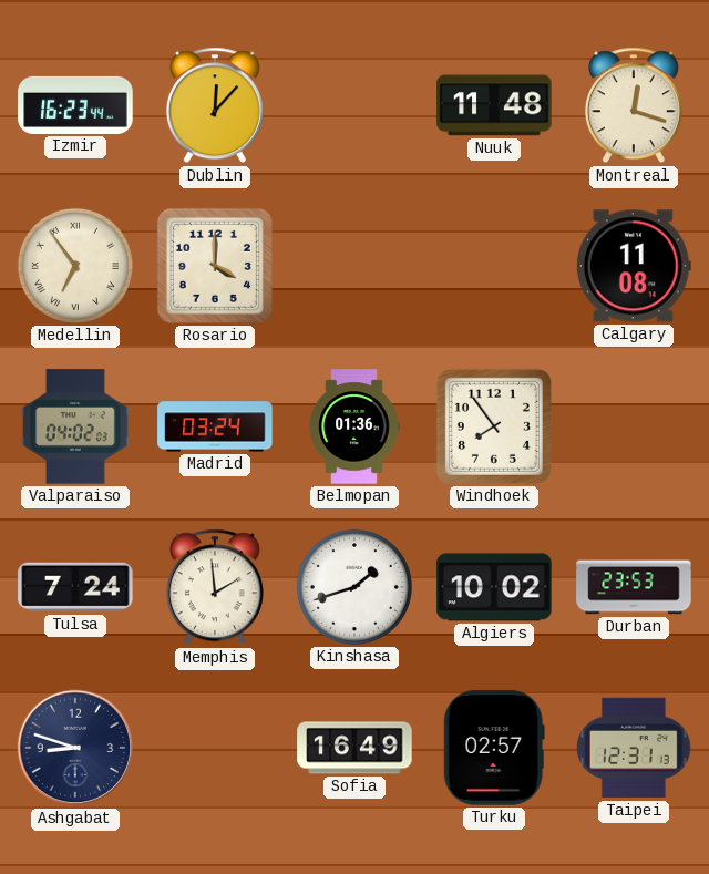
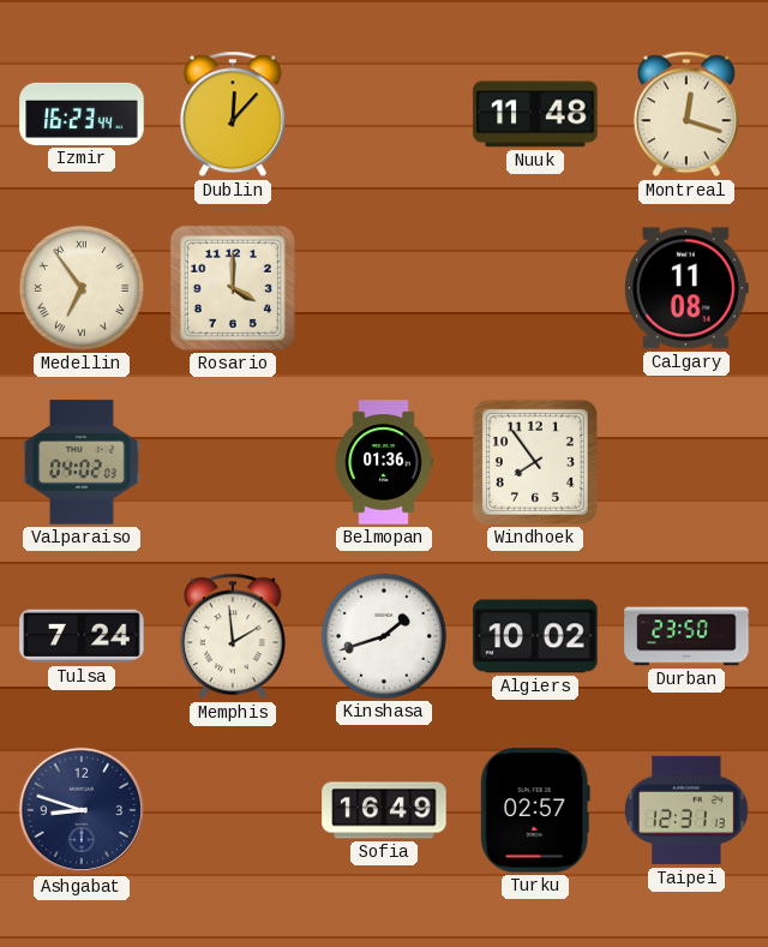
Madrid: 03:24 -> none
Durban: 23:53 -> 23:50
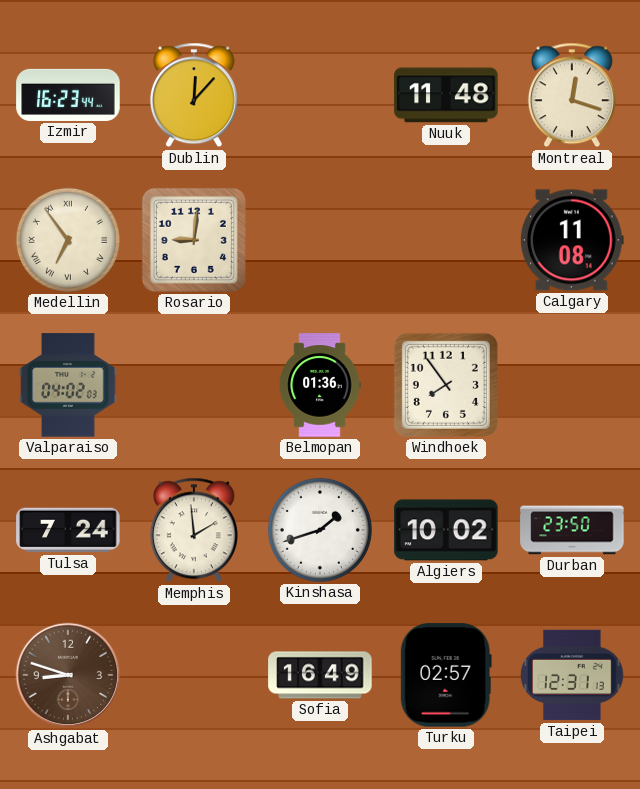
Rosario: 4:00 -> 9:01
Ashgabat dial: navy -> brown
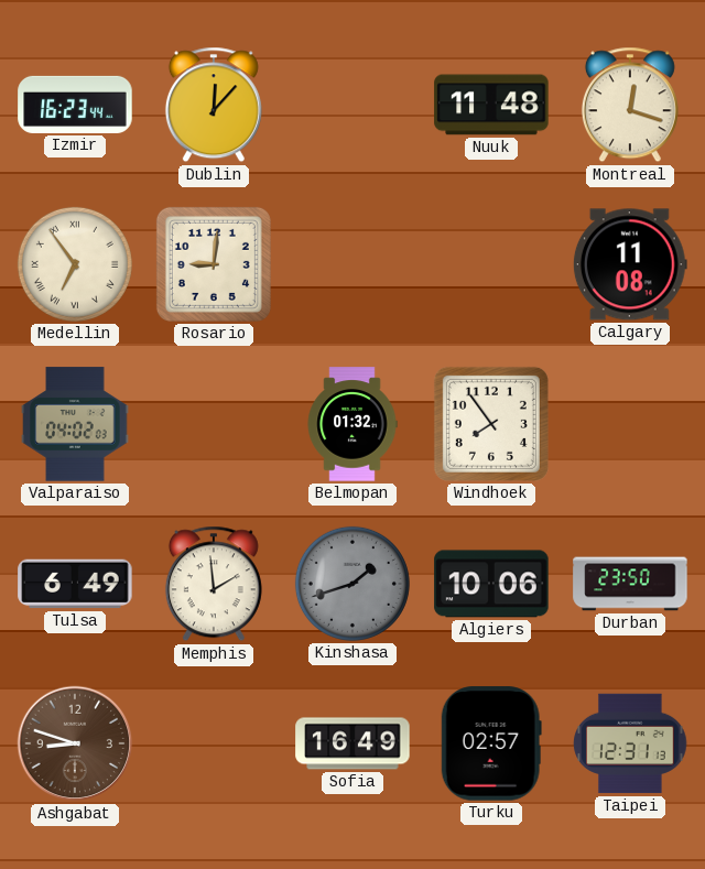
Belmopan: 01:36 -> 01:32
Tulsa: 7:24 -> 6:49
Kinshasa dial: white -> grey
Algiers: 10:02 -> 10:06
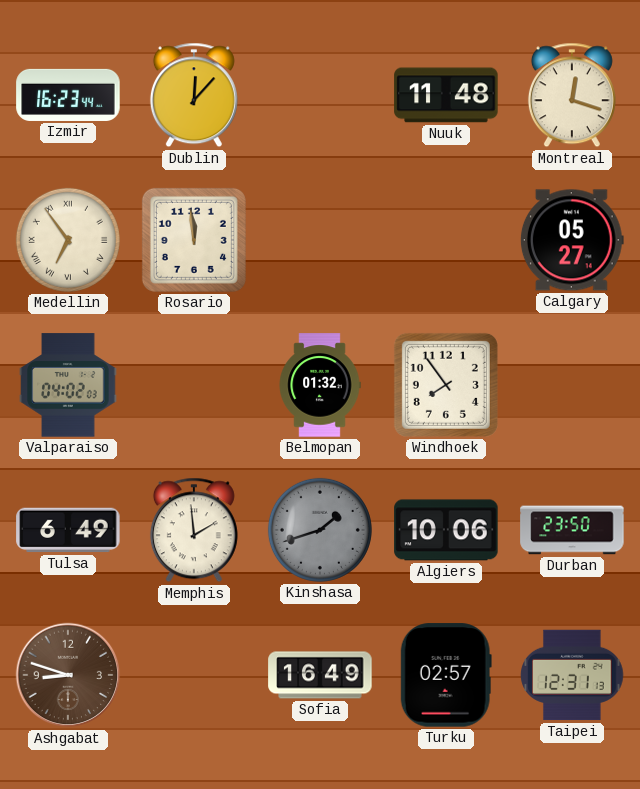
Rosario: 9:01 -> 11:59
Calgary: 11:08 -> 05:27
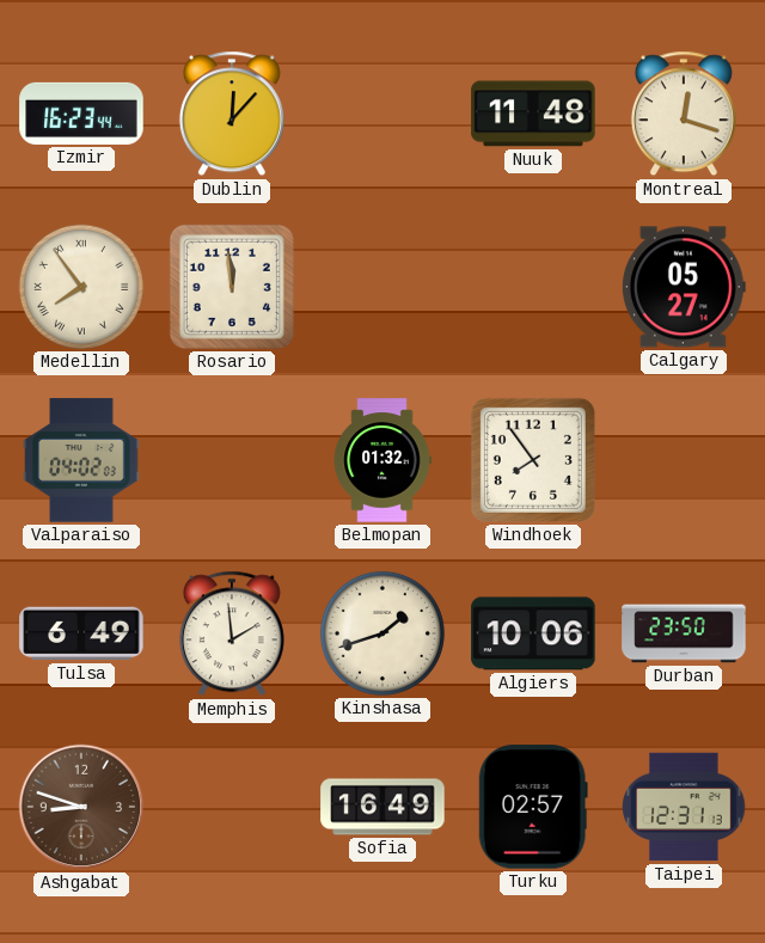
Medellin: 6:54 -> 7:54
Kinshasa dial: grey -> cream
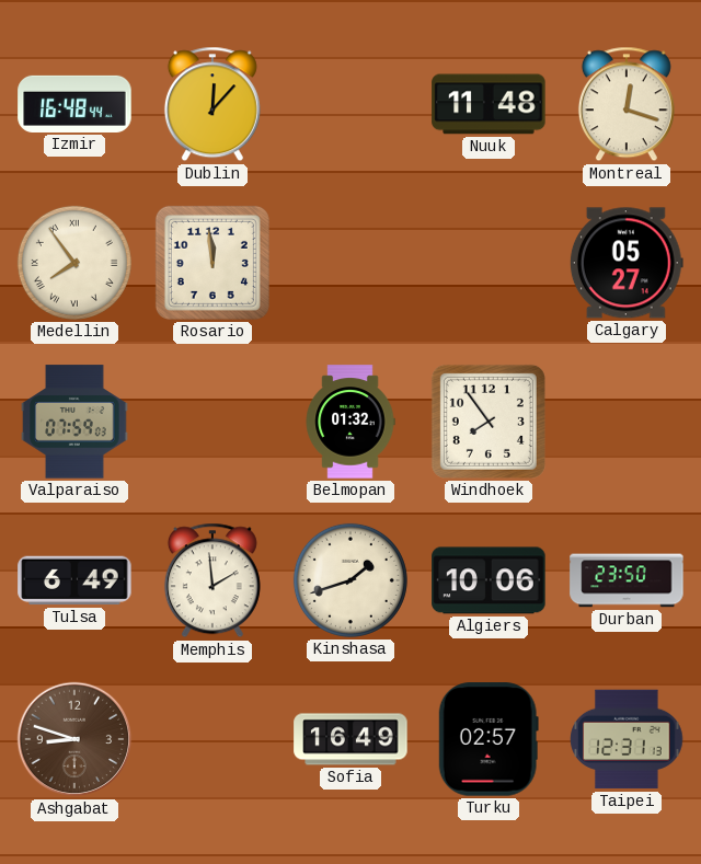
Izmir: 16:23 -> 16:48
Valparaiso: 04:02 -> 07:59
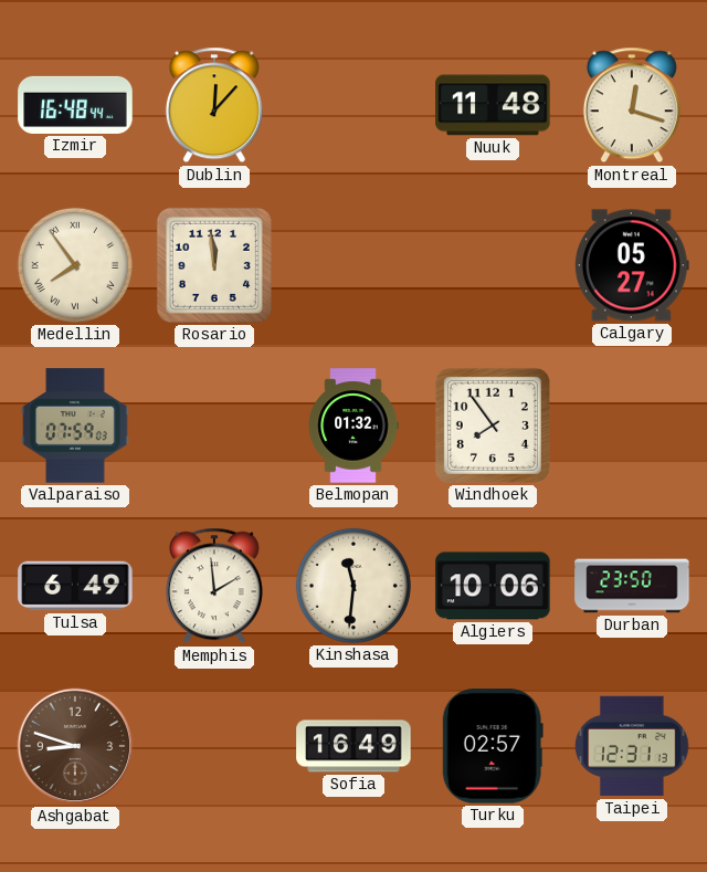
Kinshasa: 1:42 -> 11:31
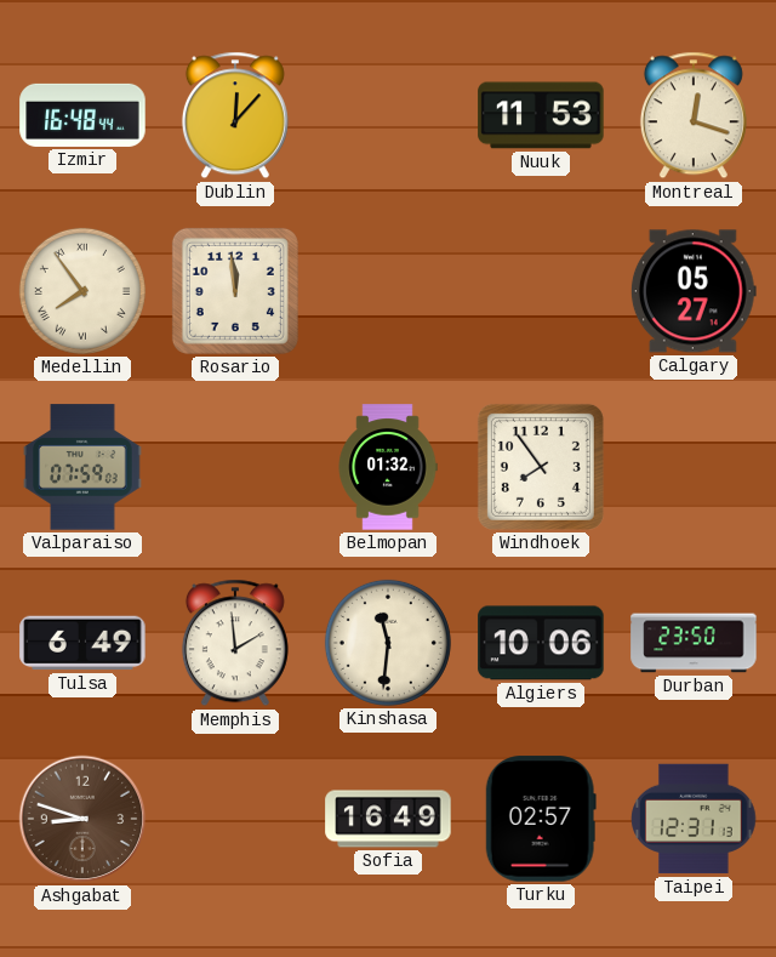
Nuuk: 11:48 -> 11:53
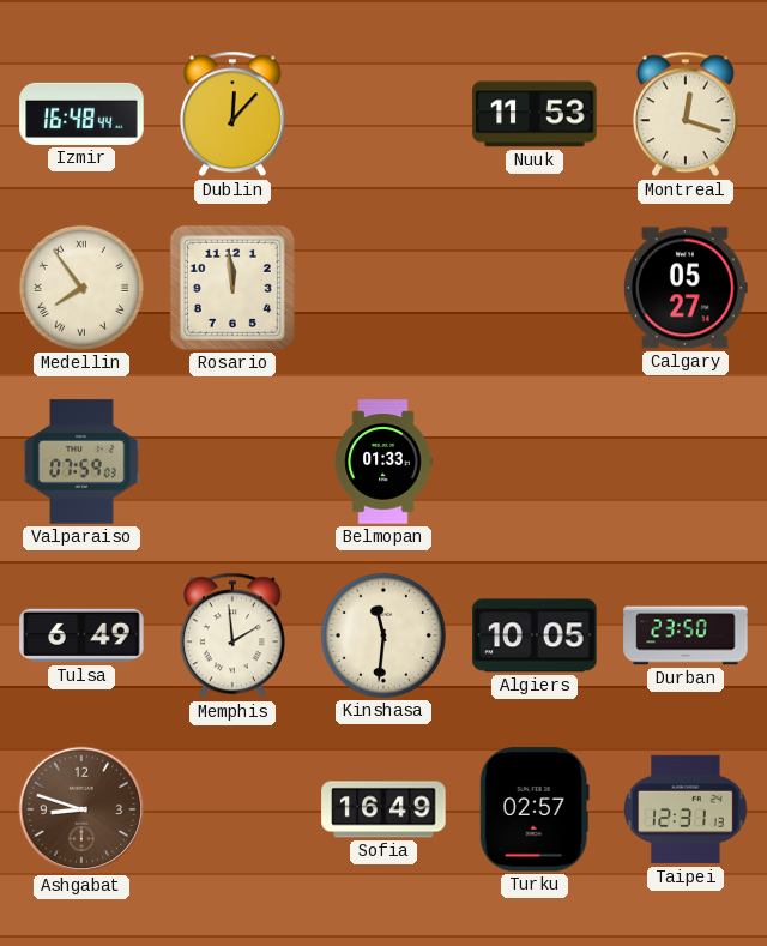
Belmopan: 01:32 -> 01:33
Windhoek: 7:54 -> none
Algiers: 10:06 -> 10:05
